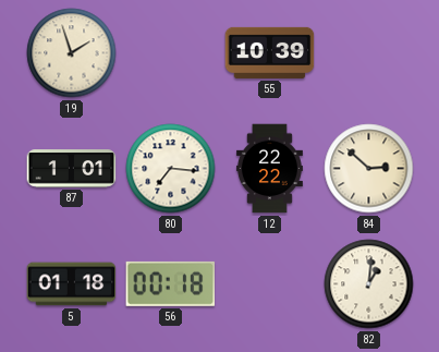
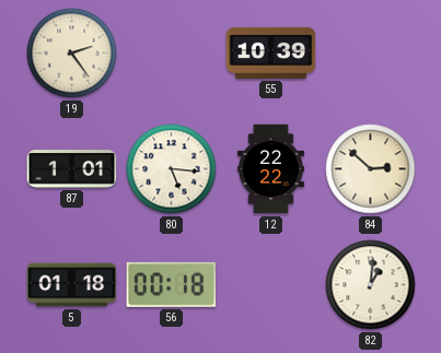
19: 1:57 -> 2:24
80: 7:16 -> 5:16
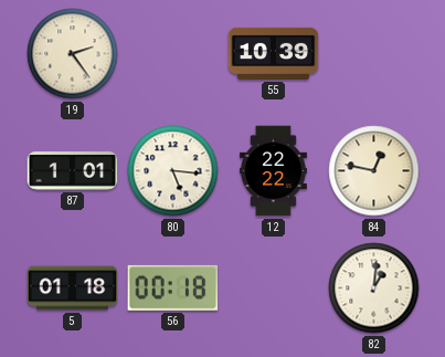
84: 2:52 -> 12:47
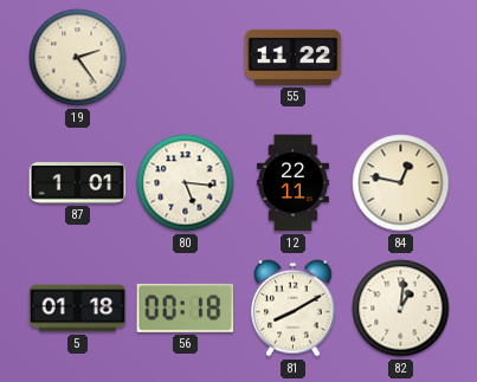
55: 10:39 -> 11:22
12: 22:22 -> 22:11
81: none -> 8:10
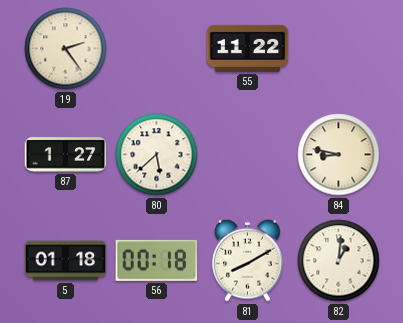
87: 1:01 -> 1:27
80: 5:16 -> 5:38
12: 22:11 -> none
84: 12:47 -> 8:47
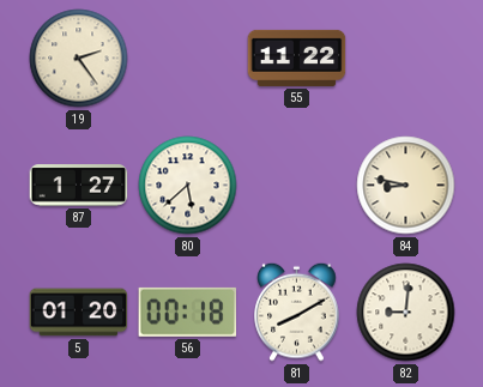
5: 01:18 -> 01:20
82: 1:01 -> 9:01
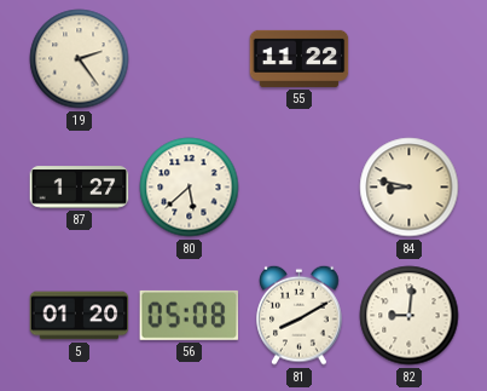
56: 00:18 -> 05:08
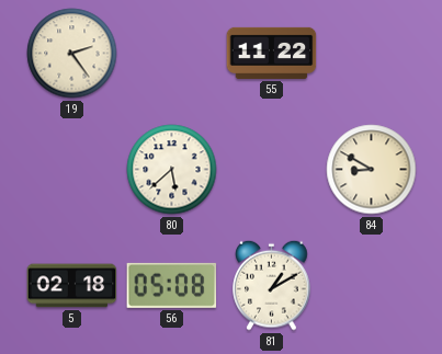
87: 1:27 -> none
84: 8:47 -> 8:50
5: 01:20 -> 02:18
81: 8:10 -> 1:10
82: 9:01 -> none
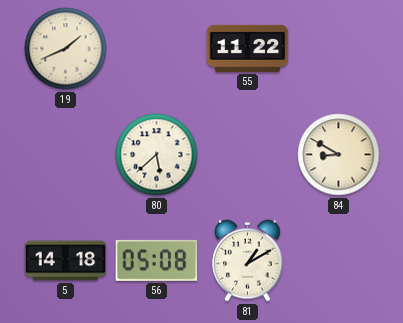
19: 2:24 -> 1:41
5: 02:18 -> 14:18
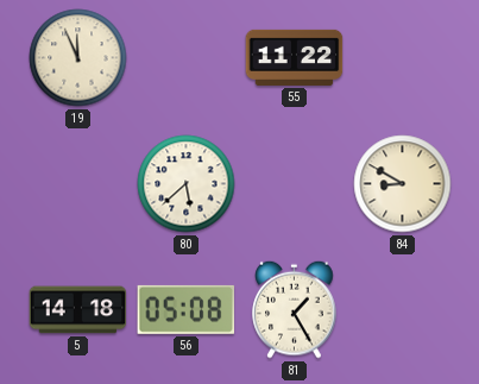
19: 1:41 -> 11:56
81: 1:10 -> 1:25
